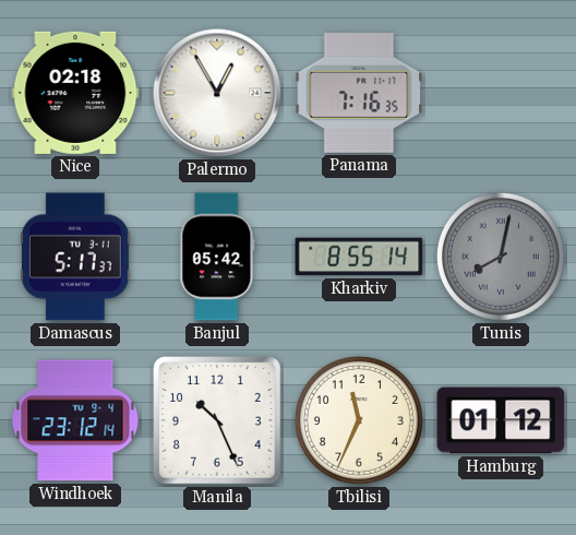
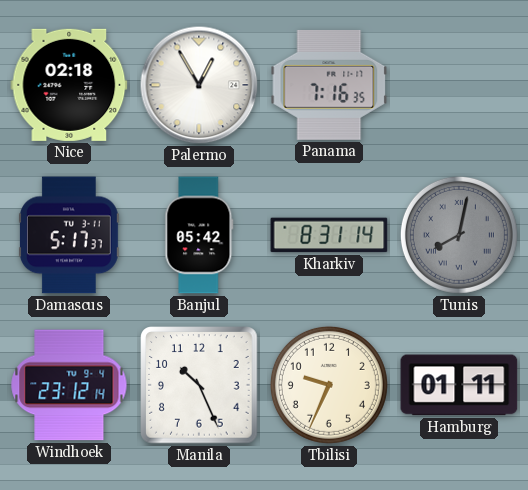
Kharkiv: 8:55 -> 8:31
Tbilisi: 11:34 -> 9:34
Hamburg: 01:12 -> 01:11
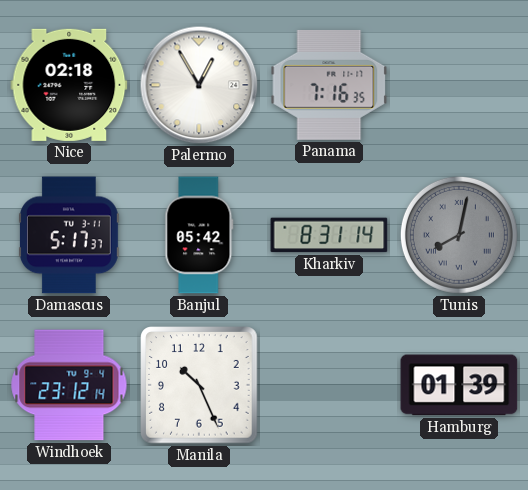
Tbilisi: 9:34 -> none
Hamburg: 01:11 -> 01:39
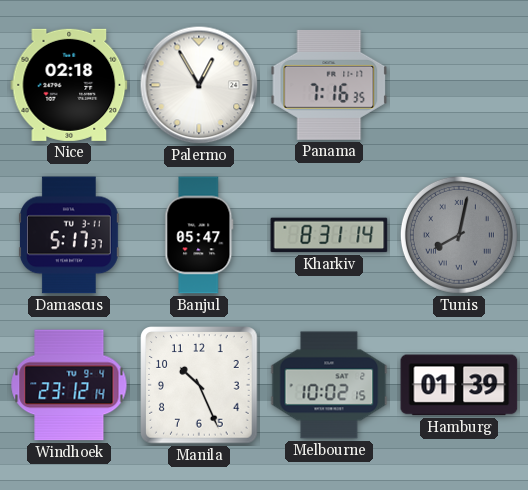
Banjul: 05:42 -> 05:47
Melbourne: none -> 10:02
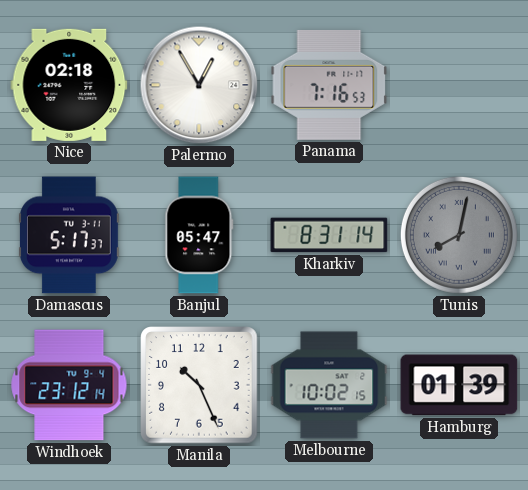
Panama: 7:16:35 -> 7:16:53
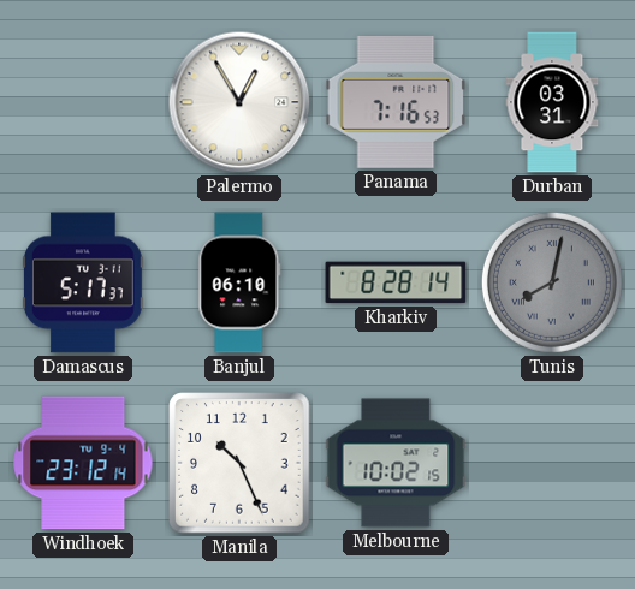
Nice: 02:18 -> none
Durban: none -> 03:31
Banjul: 05:47 -> 06:10
Kharkiv: 8:31 -> 8:28
Hamburg: 01:39 -> none
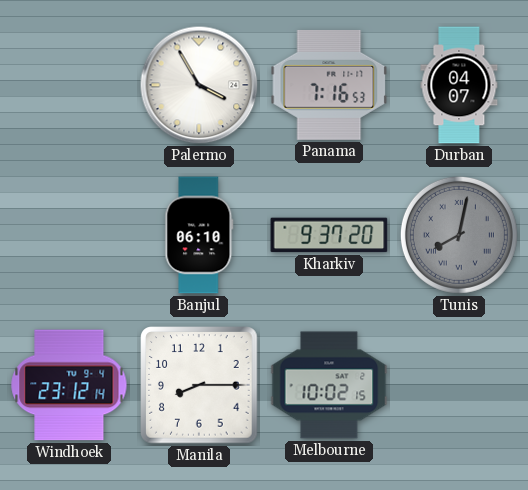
Palermo: 12:55 -> 3:55
Durban: 03:31 -> 04:07
Damascus: 5:17 -> none
Kharkiv: 8:28 -> 9:37
Manila: 10:26 -> 8:15
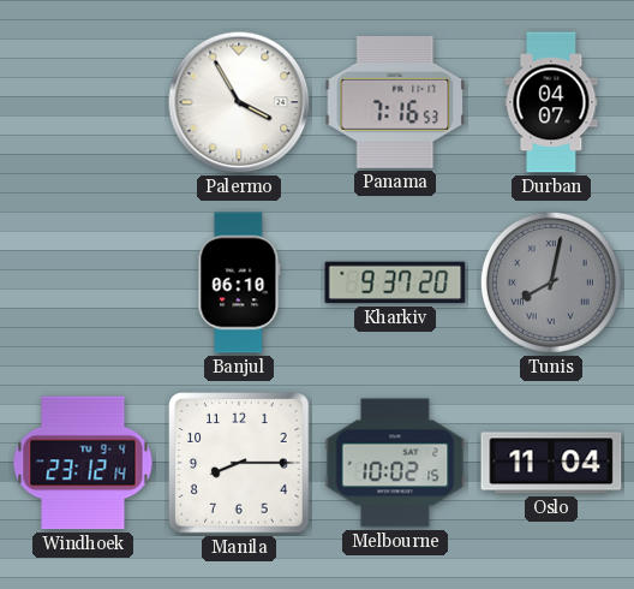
Oslo: none -> 11:04
